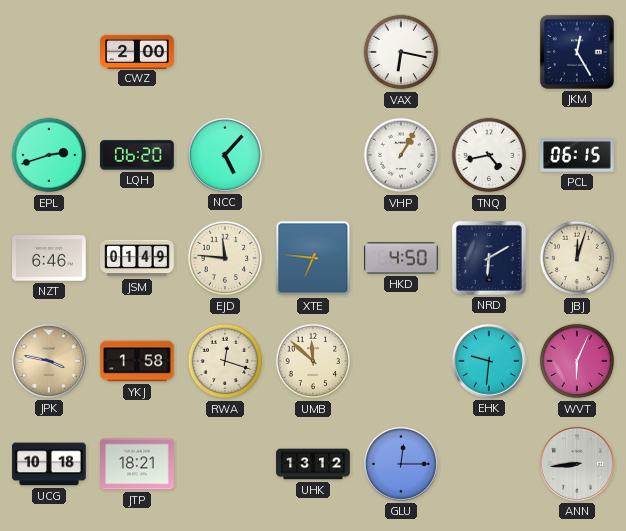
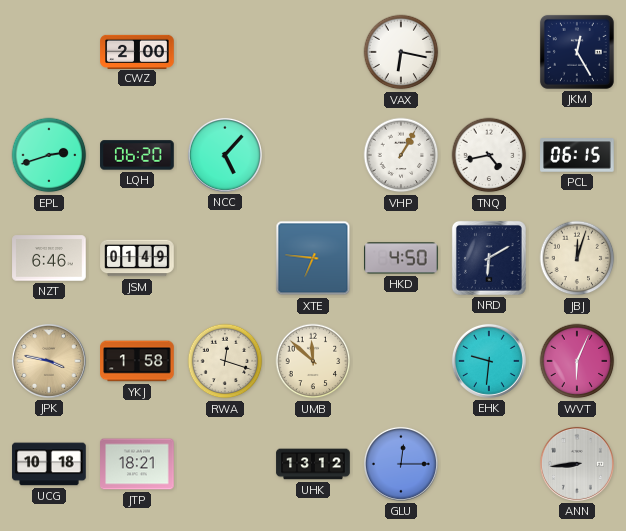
EJD: 11:46 -> none
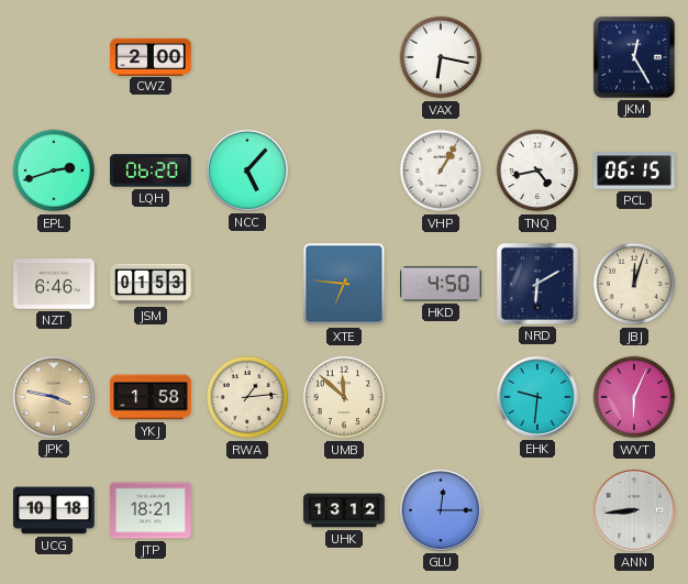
JSM: 01:49 -> 01:53
RWA: 12:18 -> 1:14
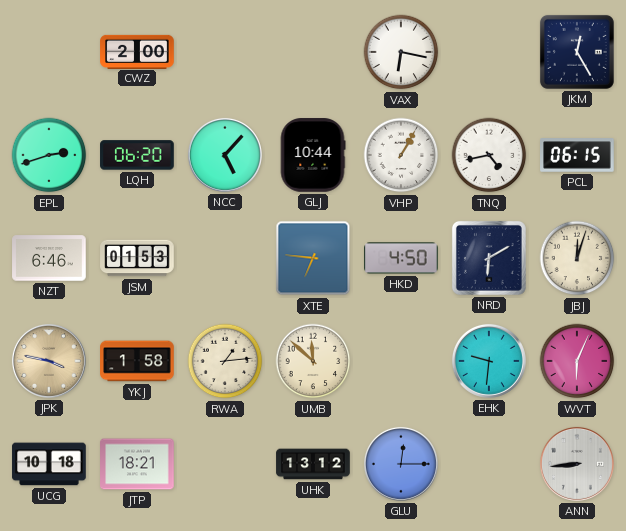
GLJ: none -> 10:44
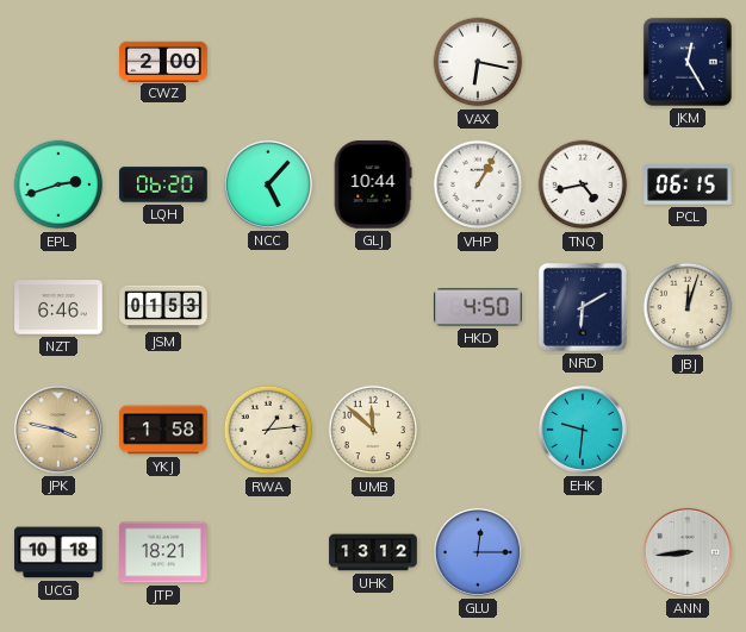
XTE: 6:46 -> none
WVT: 6:04 -> none
